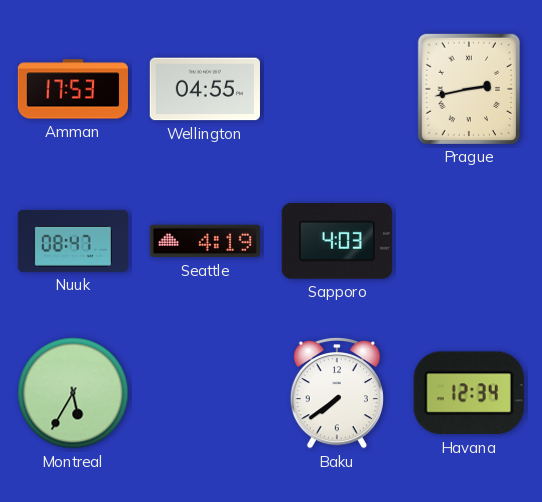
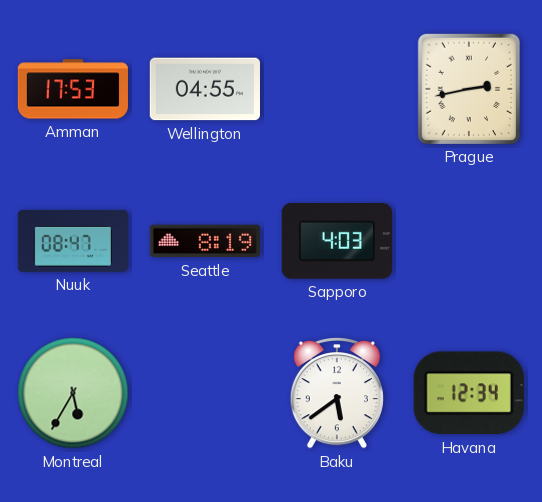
Seattle: 4:19 -> 8:19
Baku: 7:39 -> 5:39
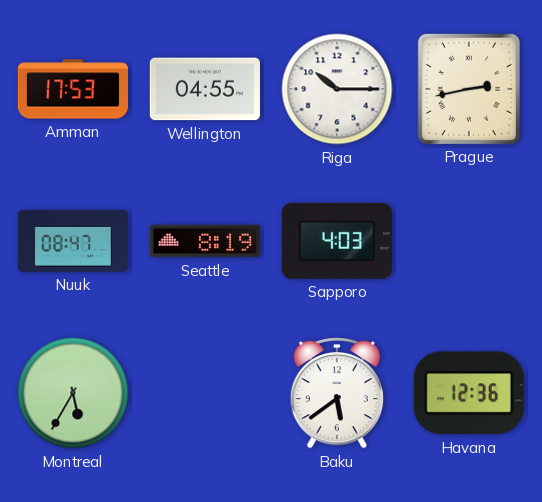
Riga: none -> 10:15
Havana: 12:34 -> 12:36
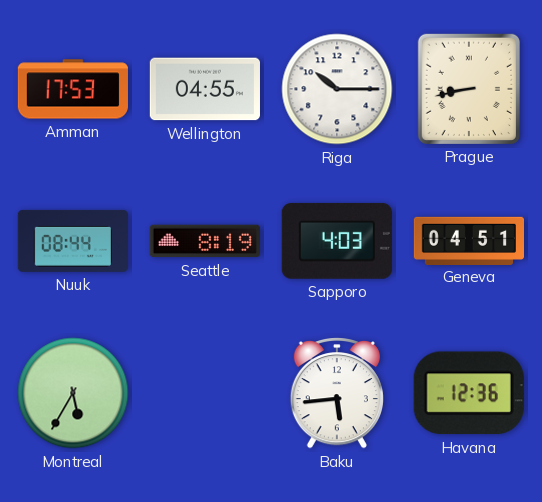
Prague: 2:43 -> 8:43
Nuuk: 08:47 -> 08:44
Geneva: none -> 04:51
Baku: 5:39 -> 5:44
